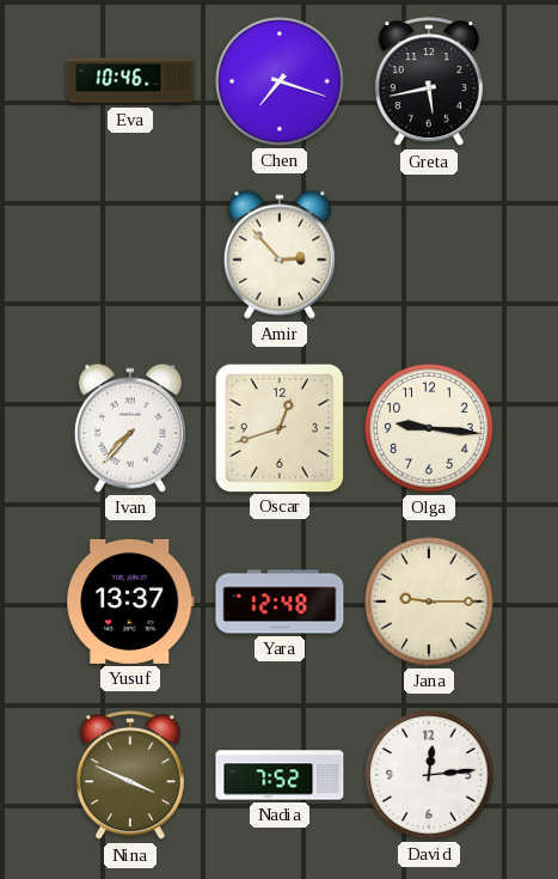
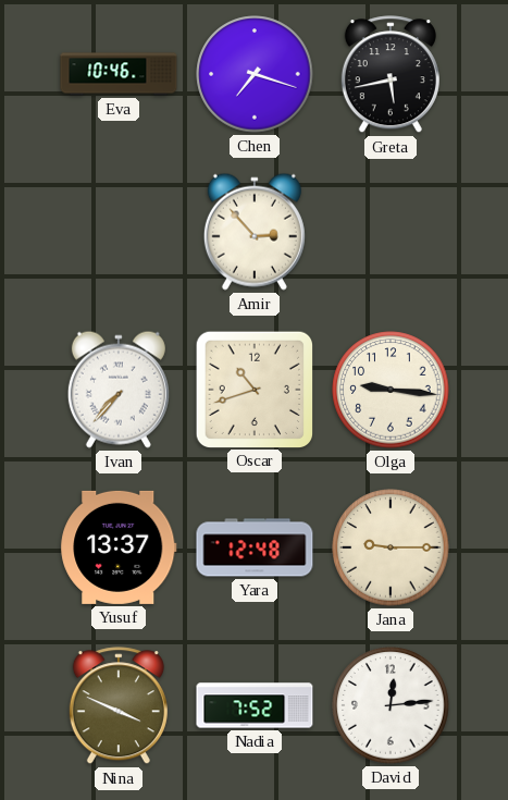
Oscar: 12:42 -> 10:42
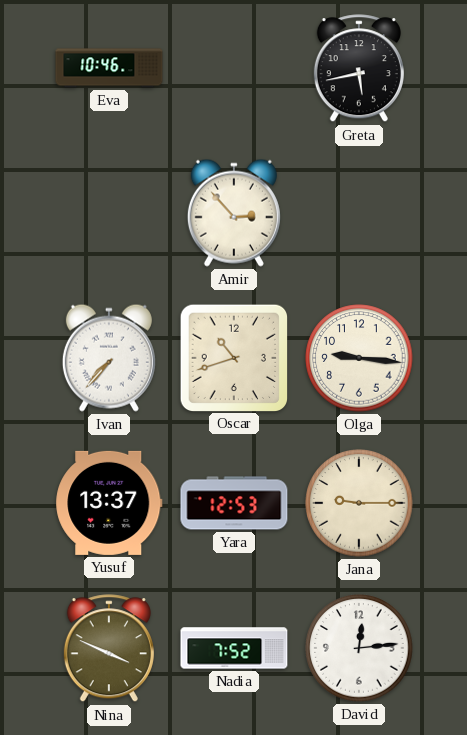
Chen: 7:18 -> none
Yara: 12:48 -> 12:53
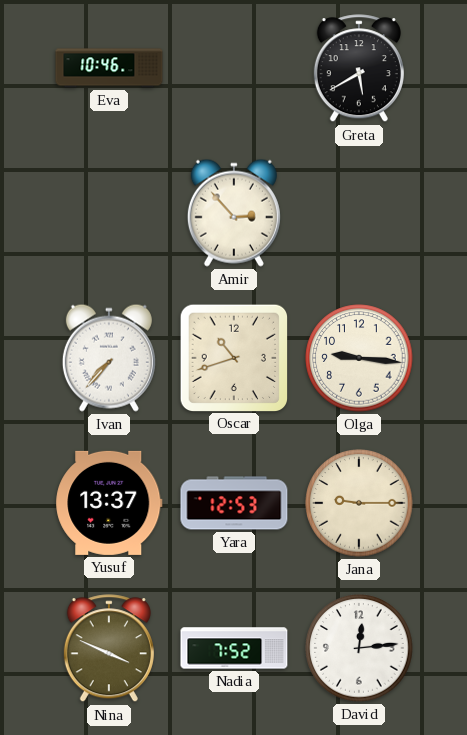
Greta: 5:43 -> 5:40
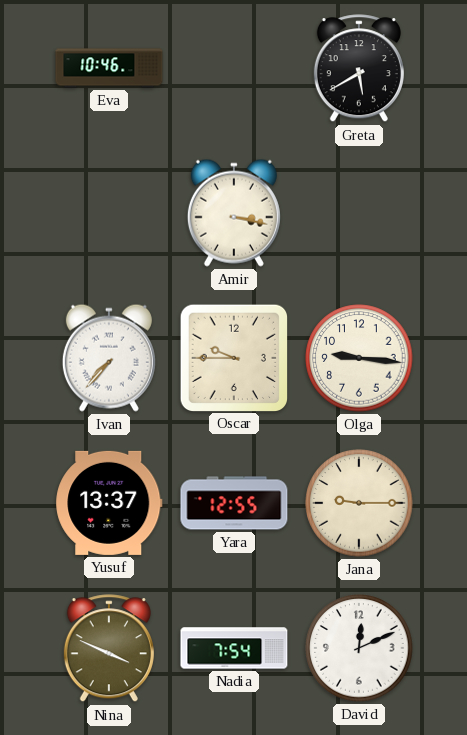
Amir: 2:53 -> 3:17
Oscar: 10:42 -> 9:45
Yara: 12:53 -> 12:55
Nadia: 7:52 -> 7:54
David: 12:14 -> 12:11
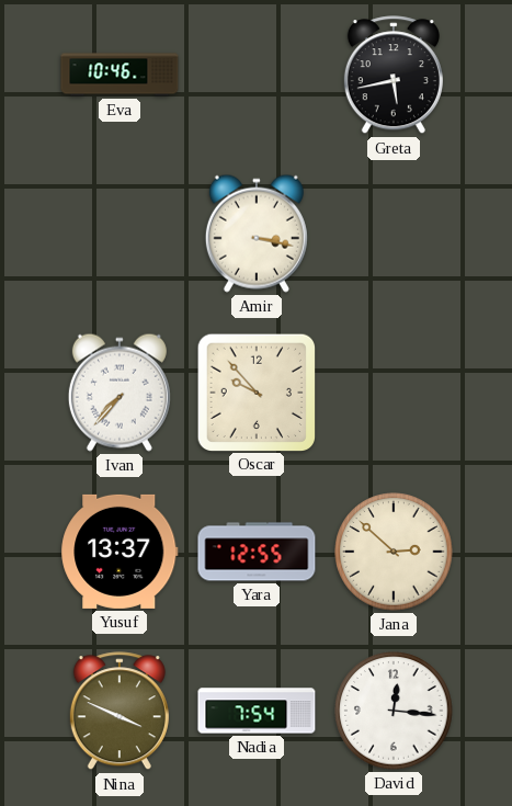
Greta: 5:40 -> 5:43
Oscar: 9:45 -> 9:53
Olga: 9:16 -> none
Jana: 9:15 -> 2:52
David: 12:11 -> 12:16
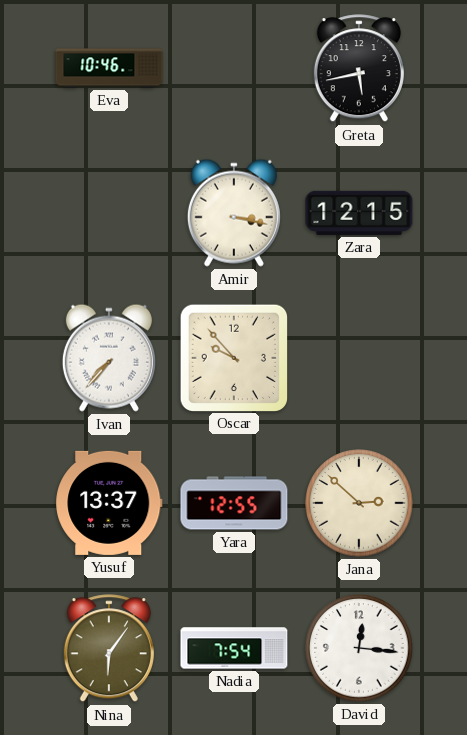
Zara: none -> 12:15
Nina: 3:49 -> 6:06
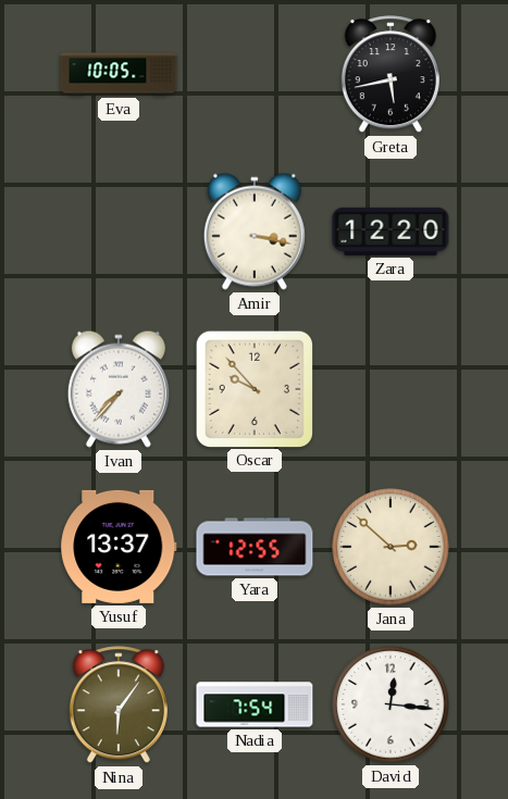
Eva: 10:46 -> 10:05
Zara: 12:15 -> 12:20
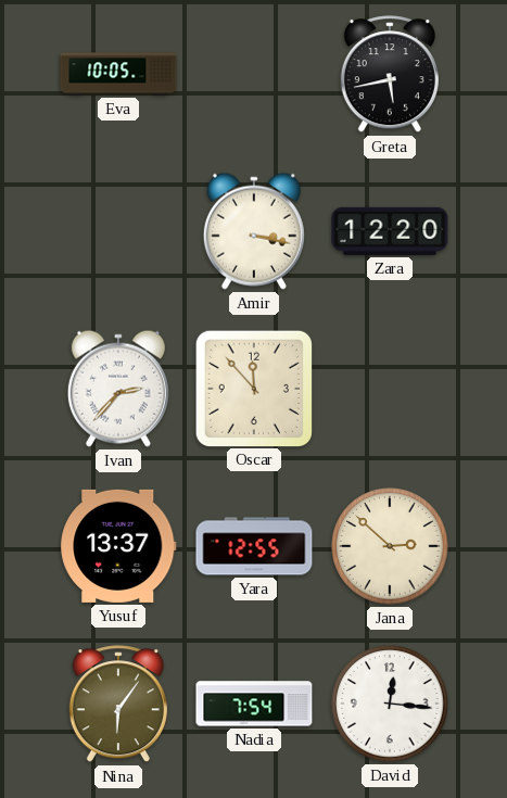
Ivan: 7:37 -> 2:37
Oscar: 9:53 -> 11:53
